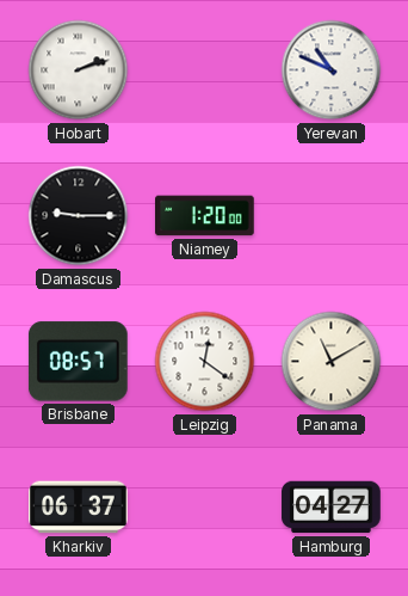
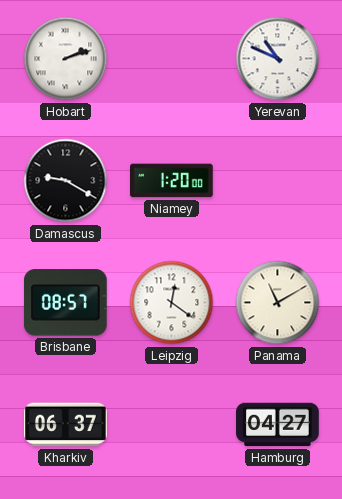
Damascus: 9:15 -> 9:20
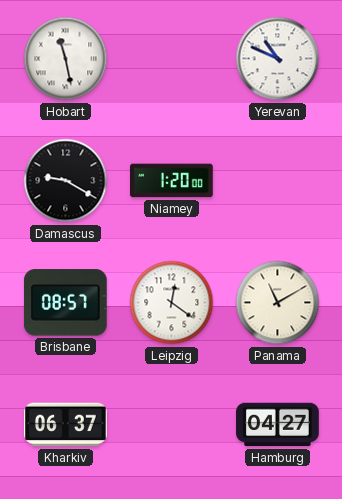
Hobart: 2:12 -> 11:28
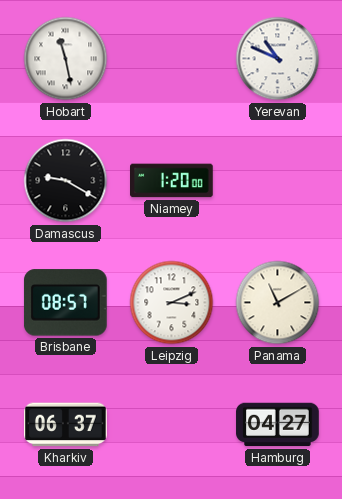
Leipzig: 12:21 -> 3:11
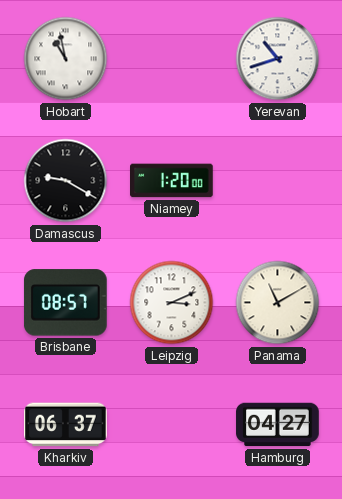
Hobart: 11:28 -> 10:58
Yerevan: 10:49 -> 10:42
